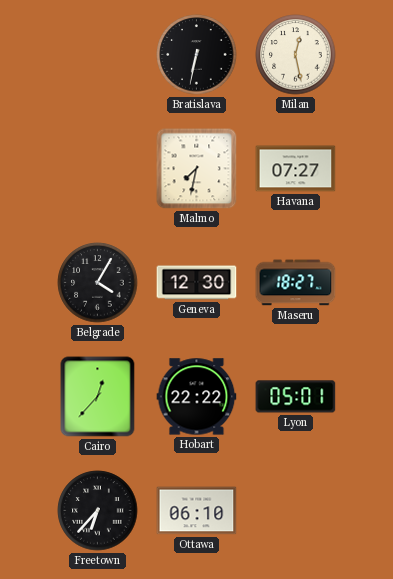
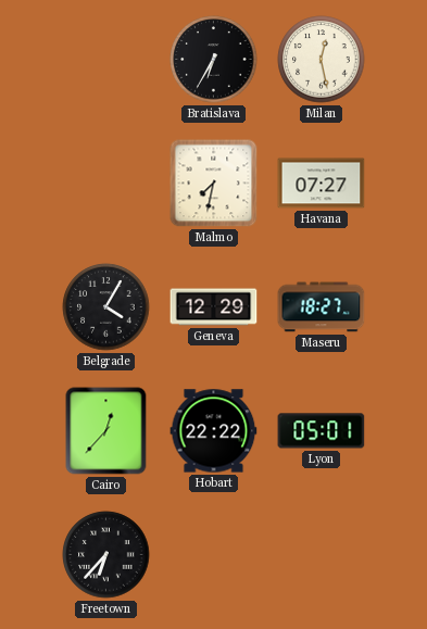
Bratislava: 6:32 -> 6:35
Geneva: 12:30 -> 12:29
Ottawa: 06:10 -> none
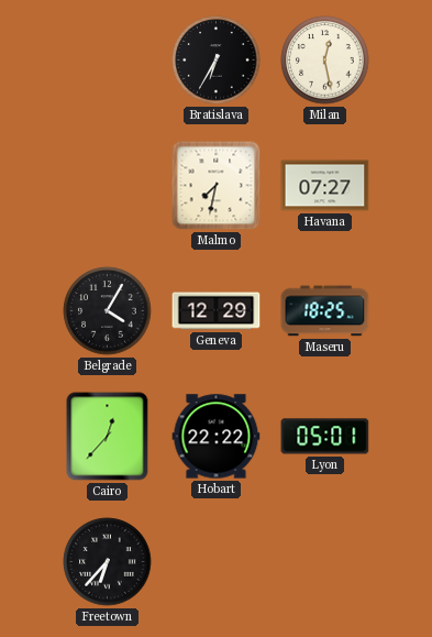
Maseru: 18:27 -> 18:25
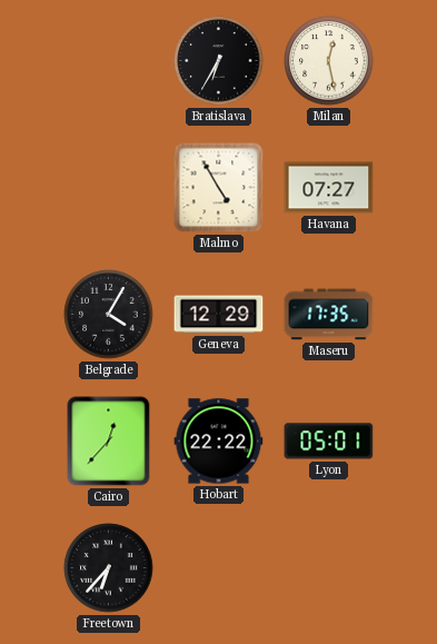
Malmo: 7:32 -> 4:55
Maseru: 18:25 -> 17:35
